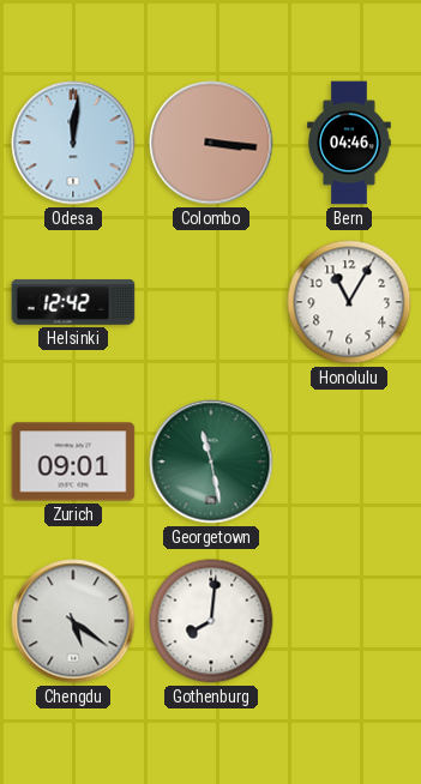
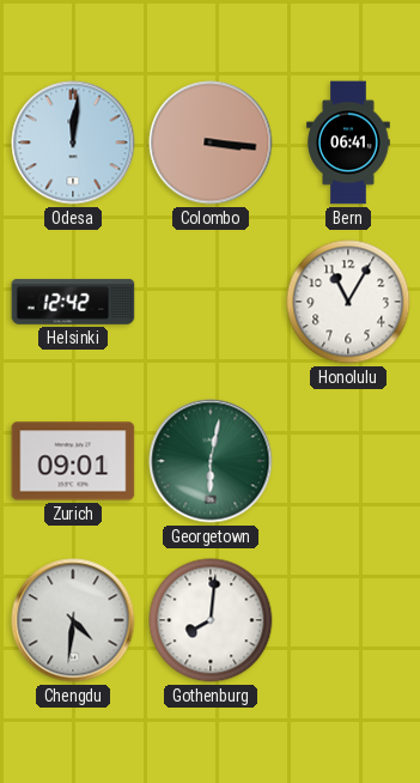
Bern: 04:46 -> 06:41
Georgetown: 11:28 -> 6:02
Chengdu: 5:21 -> 4:31
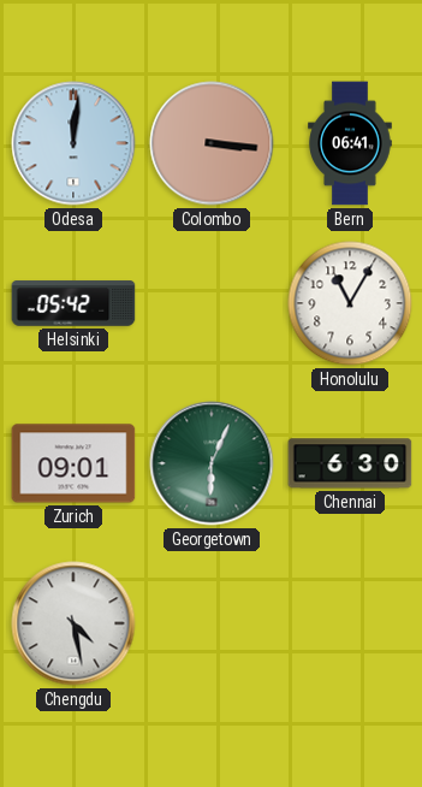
Helsinki: 12:42 -> 05:42
Georgetown: 6:02 -> 6:04
Chennai: none -> 6:30
Chengdu: 4:31 -> 4:28
Gothenburg: 8:01 -> none
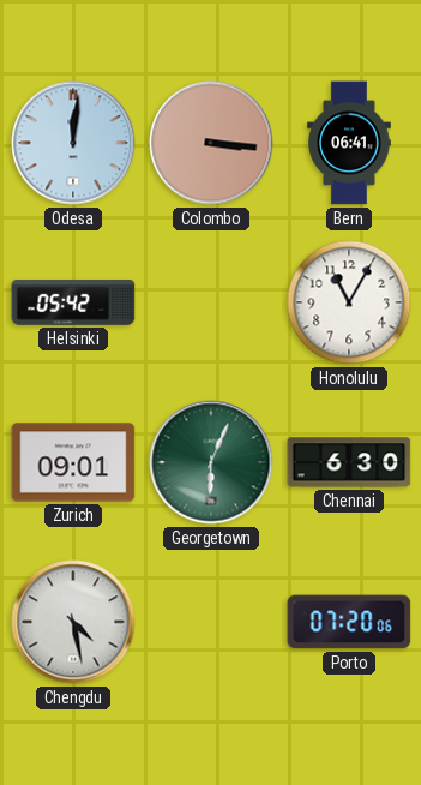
Porto: none -> 07:20
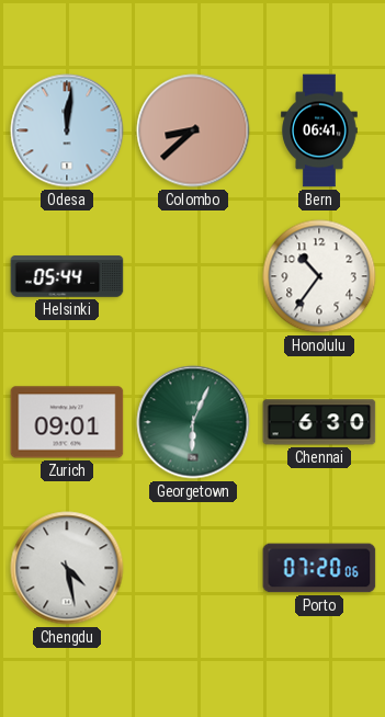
Colombo: 3:16 -> 8:38
Helsinki: 05:42 -> 05:44
Honolulu: 11:05 -> 10:36
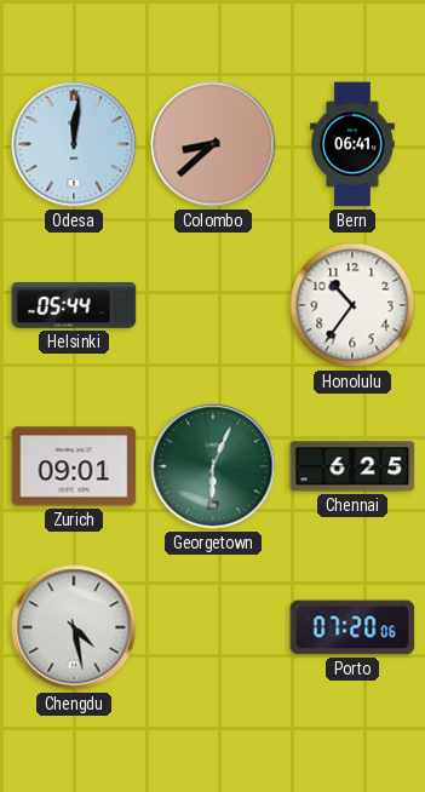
Chennai: 6:30 -> 6:25
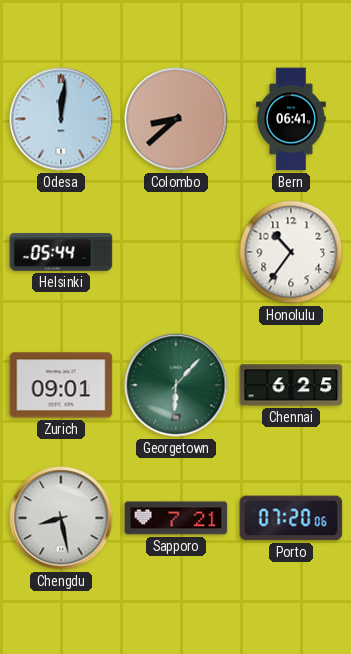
Georgetown: 6:04 -> 6:07
Chengdu: 4:28 -> 8:28
Sapporo: none -> 7:21
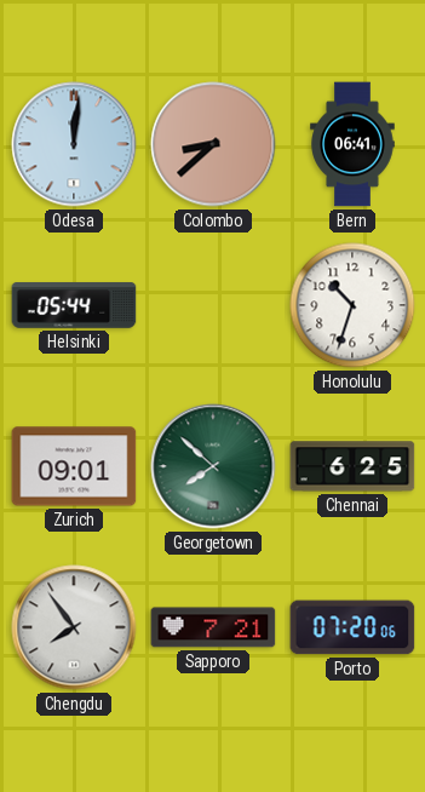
Honolulu: 10:36 -> 10:33
Georgetown: 6:07 -> 7:52
Chengdu: 8:28 -> 7:54
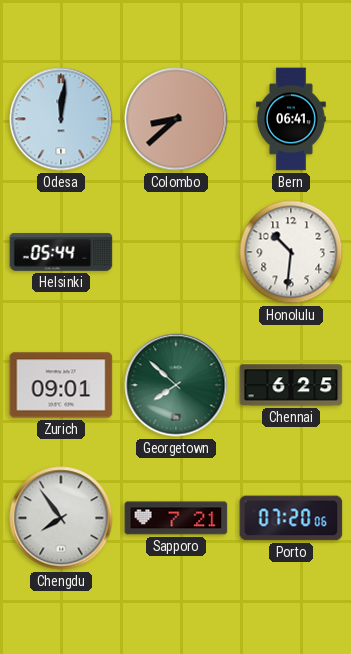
Honolulu: 10:33 -> 10:31
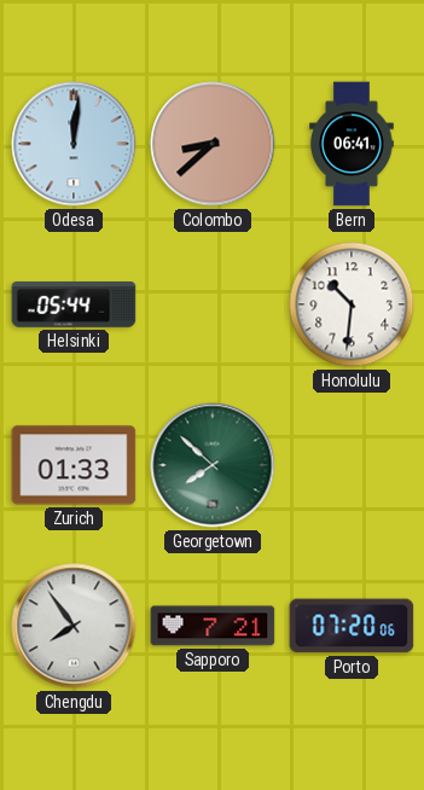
Zurich: 09:01 -> 01:33
Chennai: 6:25 -> none
